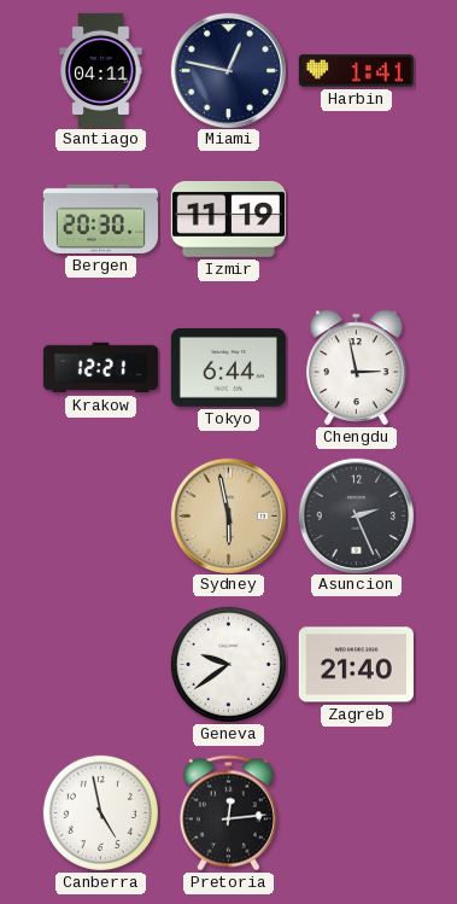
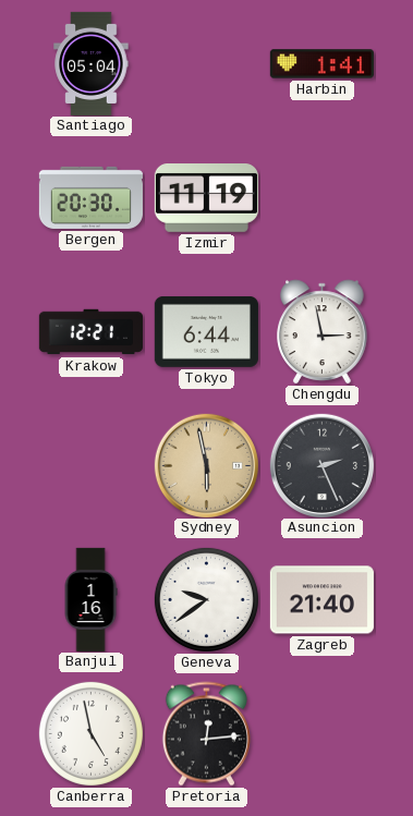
Santiago: 04:11 -> 05:04
Miami: 12:47 -> none
Banjul: none -> 1:16
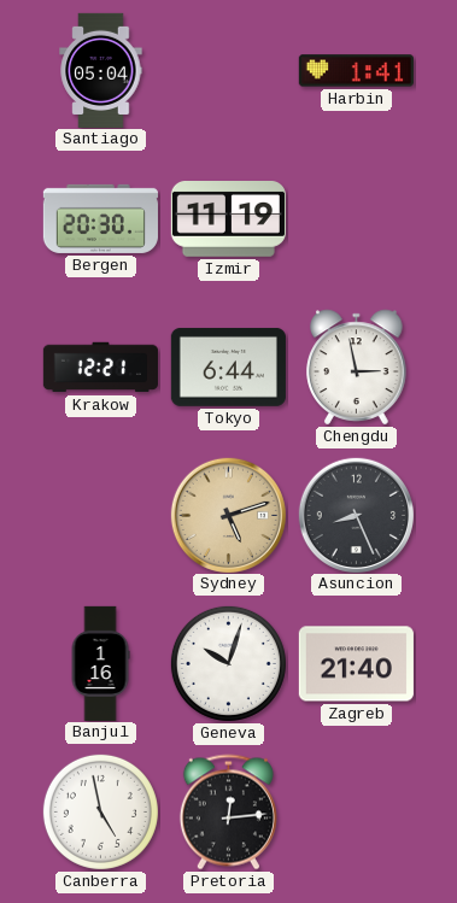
Sydney: 5:58 -> 5:12
Asuncion: 2:26 -> 8:26
Geneva: 9:39 -> 10:03
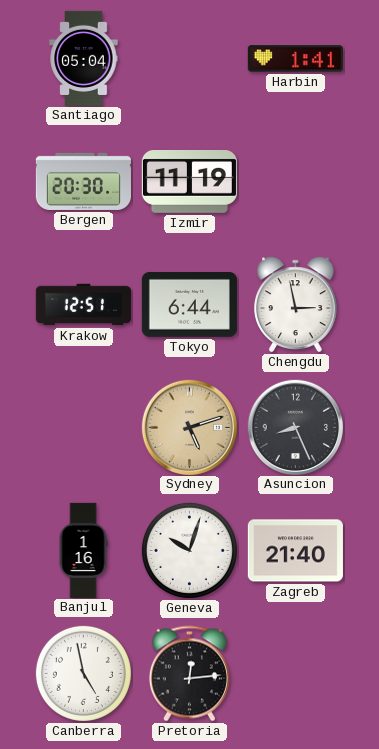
Krakow: 12:21 -> 12:51
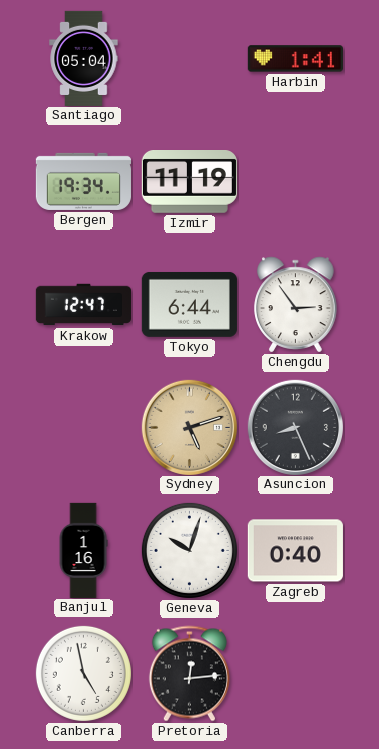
Bergen: 20:30 -> 19:34
Krakow: 12:51 -> 12:47
Chengdu: 2:58 -> 2:54
Zagreb: 21:40 -> 0:40
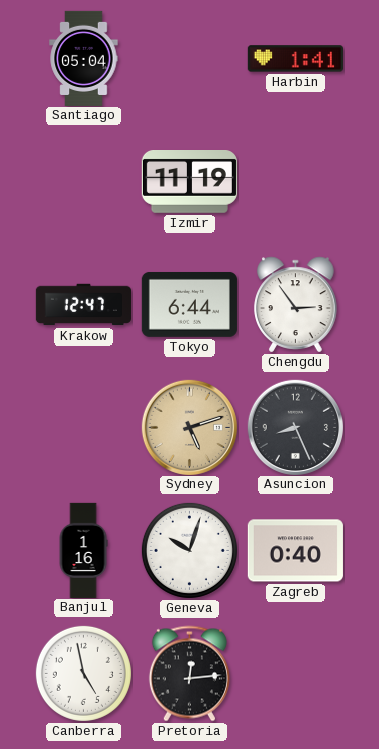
Bergen: 19:34 -> none
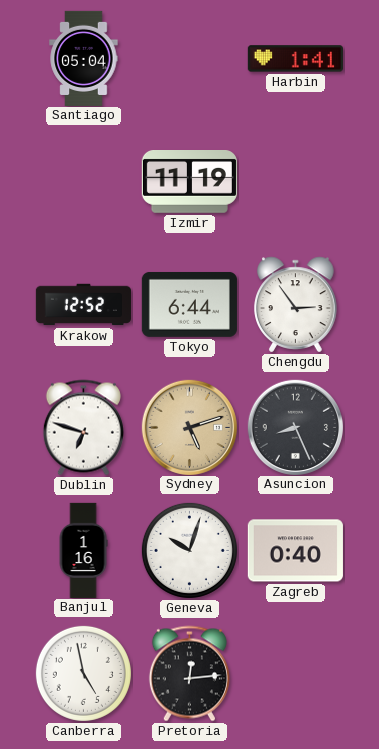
Krakow: 12:47 -> 12:52
Dublin: none -> 6:48
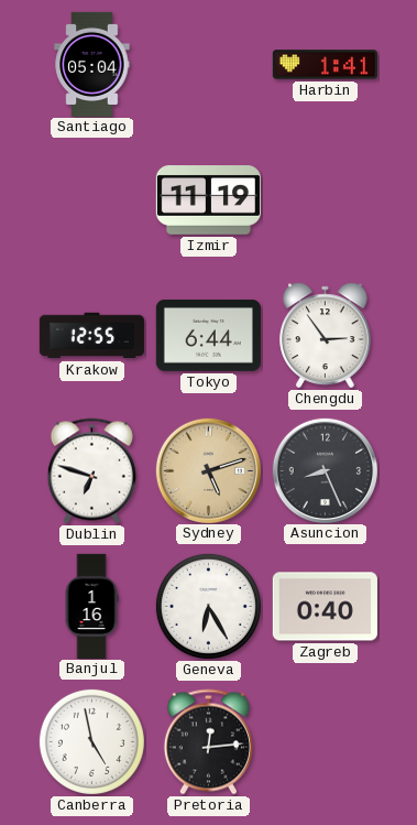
Krakow: 12:52 -> 12:55
Geneva: 10:03 -> 6:25
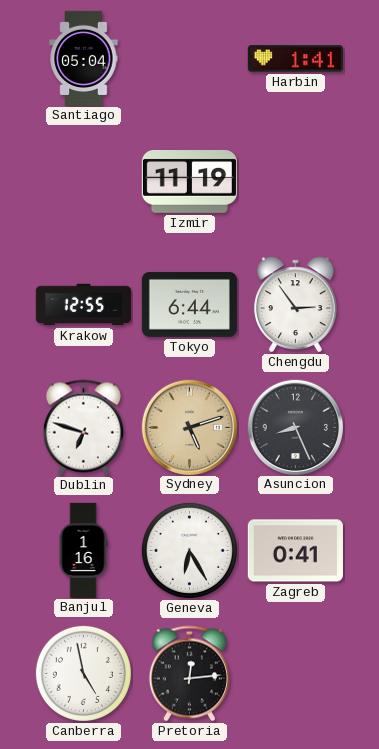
Zagreb: 0:40 -> 0:41
